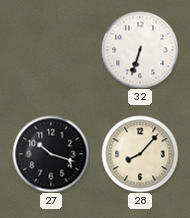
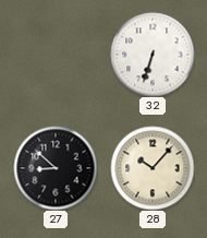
27: 10:18 -> 8:52
28: 8:07 -> 10:07
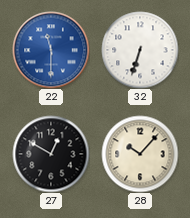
22: none -> 11:30
27: 8:52 -> 12:50
